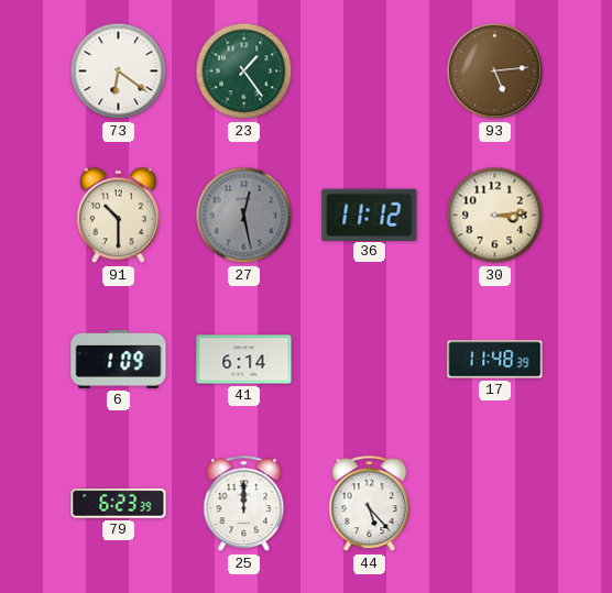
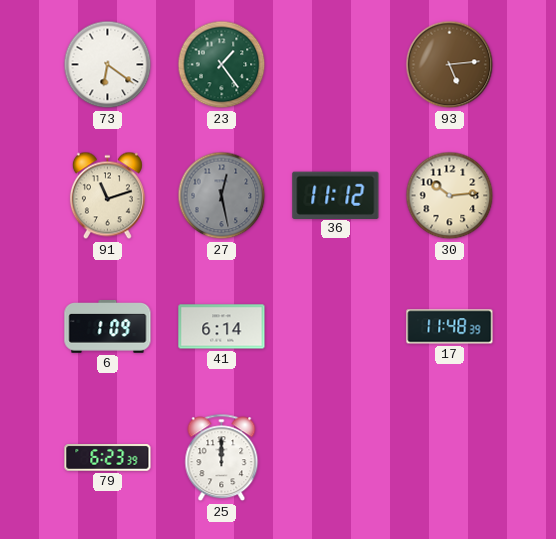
91: 10:30 -> 11:12
30: 3:14 -> 10:14
44: 5:23 -> none
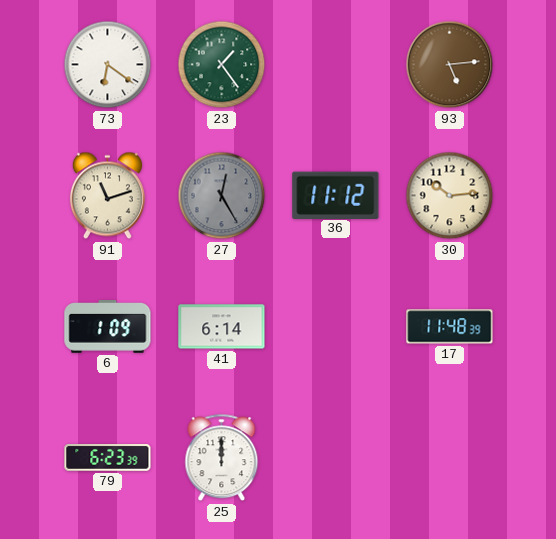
27: 12:28 -> 12:25
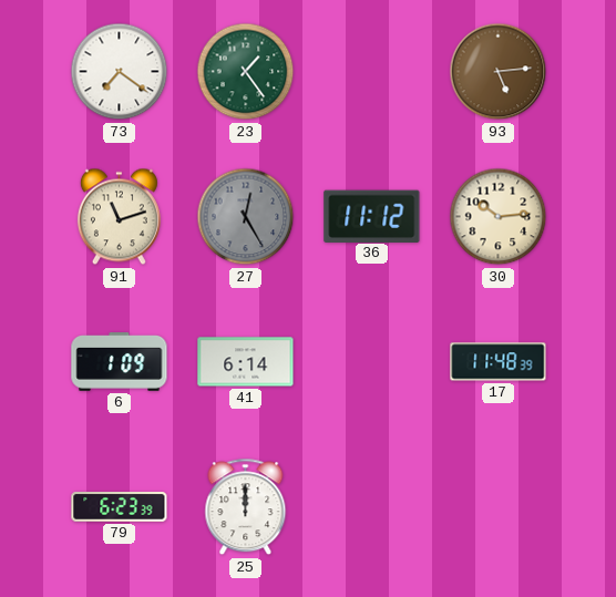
73: 6:21 -> 7:21
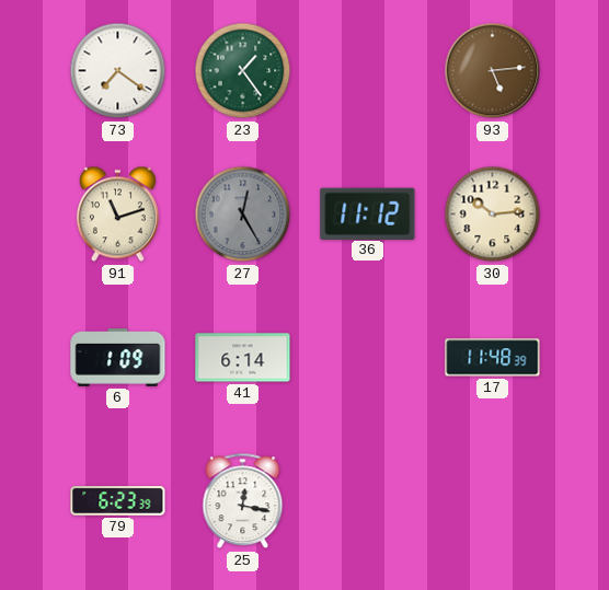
25: 12:00 -> 12:17
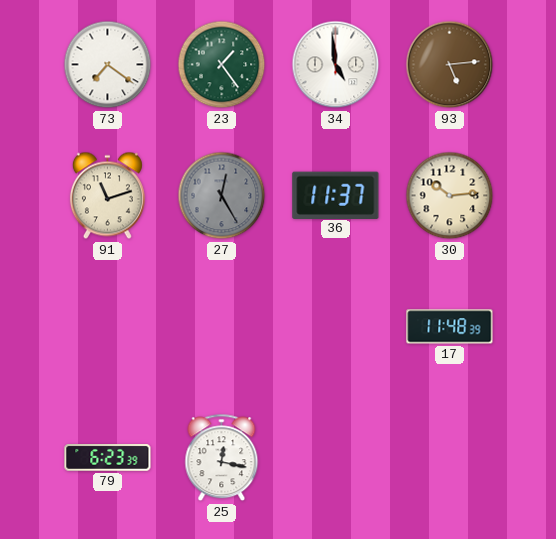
34: none -> 4:59
36: 11:12 -> 11:37
6: 1:09 -> none
41: 6:14 -> none
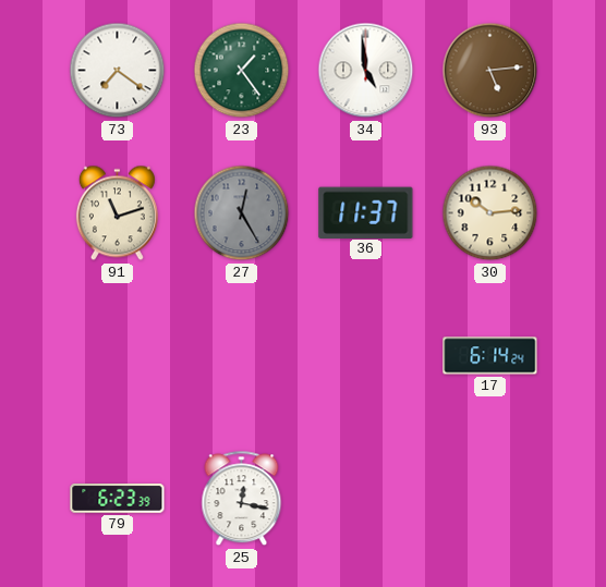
17: 11:48 -> 6:14
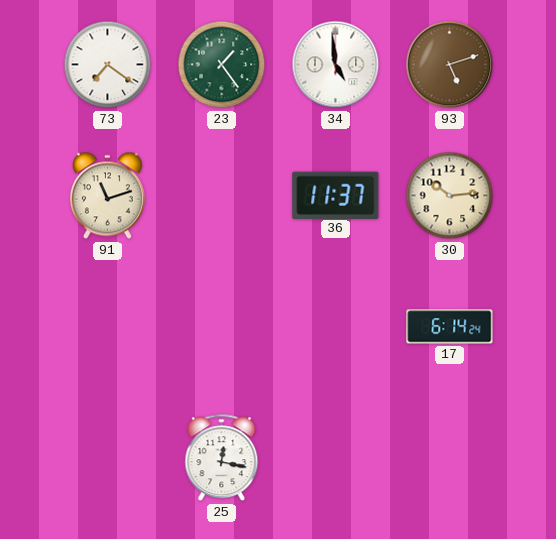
93: 5:14 -> 5:12
27: 12:25 -> none
79: 6:23 -> none
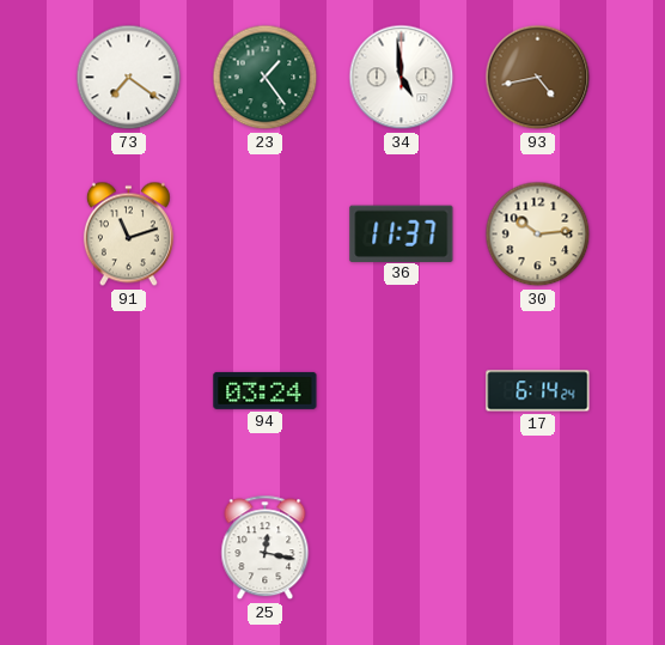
93: 5:12 -> 4:43
94: none -> 03:24
